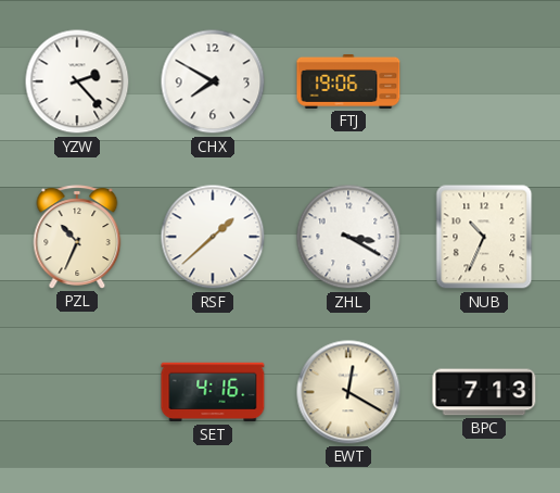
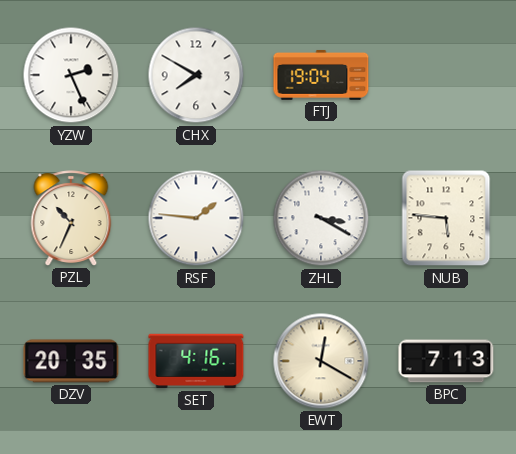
YZW: 2:23 -> 2:26
FTJ: 19:06 -> 19:04
RSF: 1:38 -> 1:46
NUB: 10:34 -> 5:46
DZV: none -> 20:35
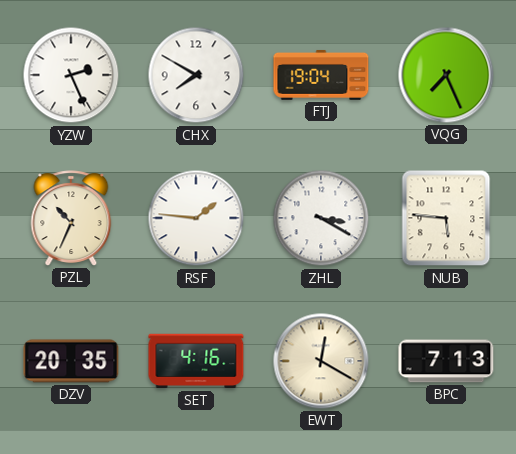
VQG: none -> 7:26
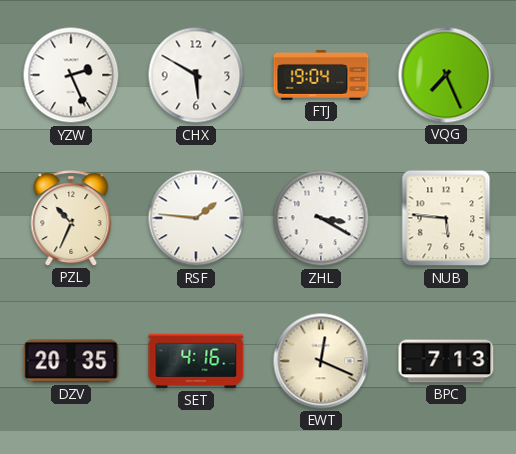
CHX: 7:50 -> 5:50
EWT: 12:20 -> 12:19
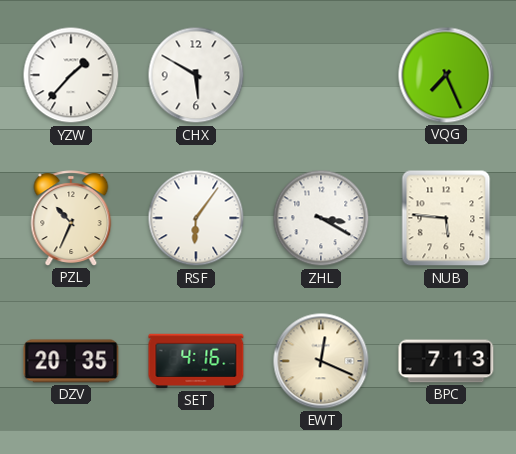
YZW: 2:26 -> 1:37
FTJ: 19:04 -> none
RSF: 1:46 -> 6:06
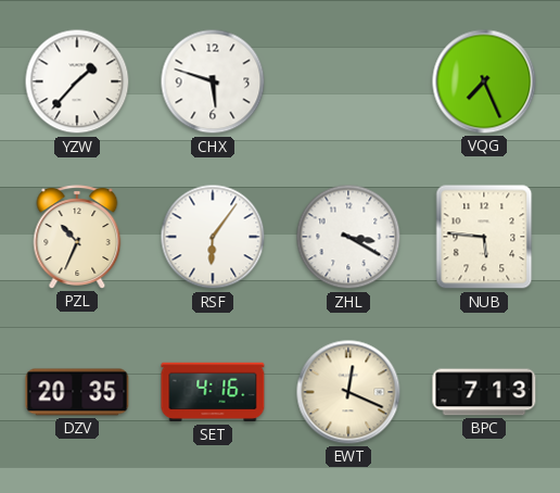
CHX: 5:50 -> 5:48
